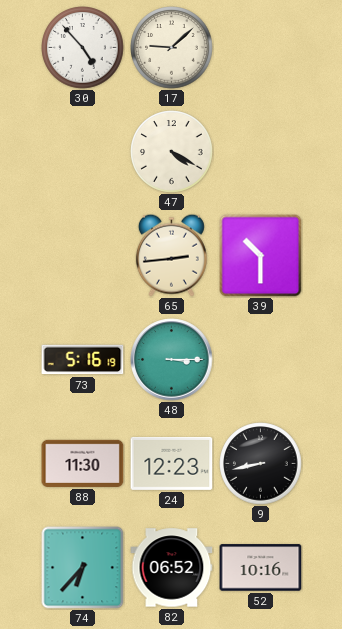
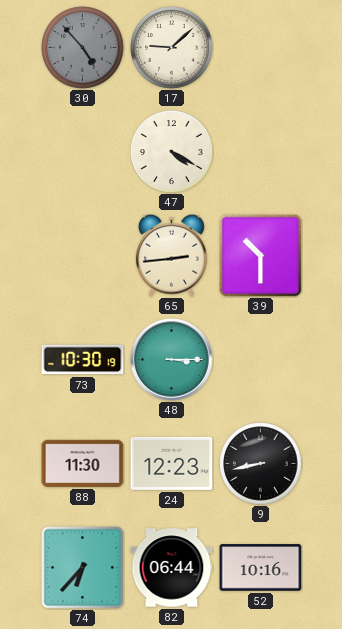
30 dial: white -> grey
73: 5:16 -> 10:30
82: 06:52 -> 06:44
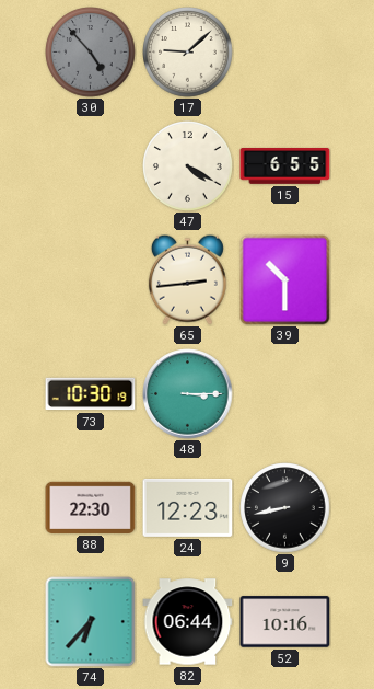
15: none -> 6:55
88: 11:30 -> 22:30
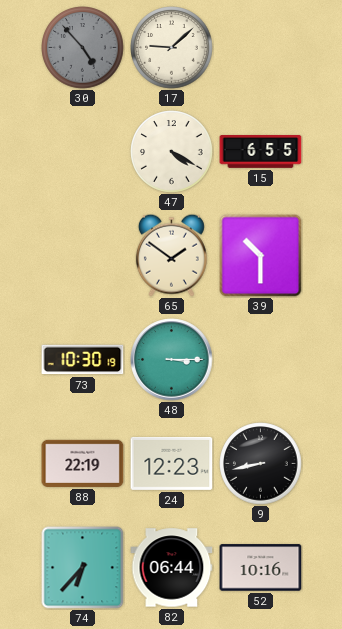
65: 2:44 -> 1:51
88: 22:30 -> 22:19
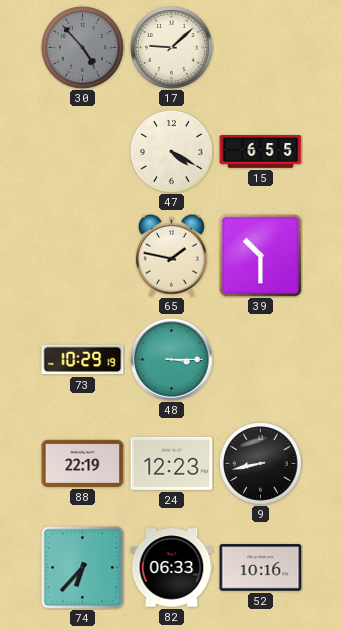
65: 1:51 -> 1:47
73: 10:30 -> 10:29
82: 06:44 -> 06:33
